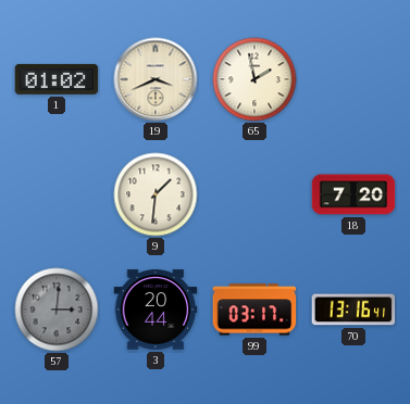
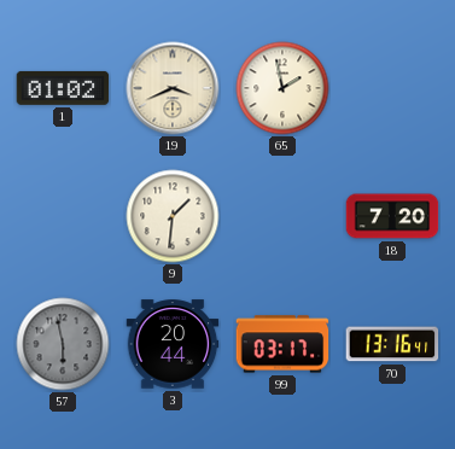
57: 3:01 -> 5:58
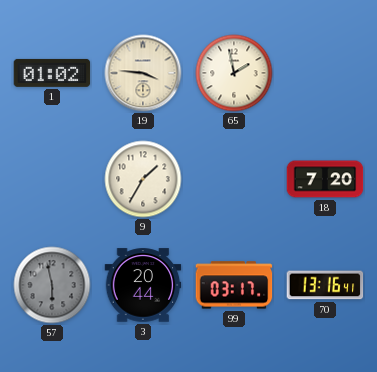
19: 3:41 -> 3:46
9: 1:31 -> 1:35
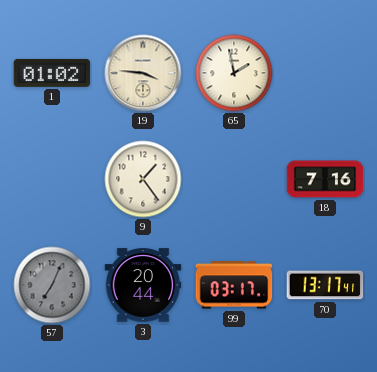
9: 1:35 -> 1:24
18: 7:20 -> 7:16
57: 5:58 -> 7:04
70: 13:16 -> 13:17
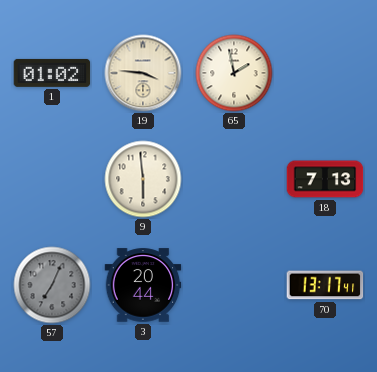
9: 1:24 -> 5:59
18: 7:16 -> 7:13
99: 03:17 -> none
